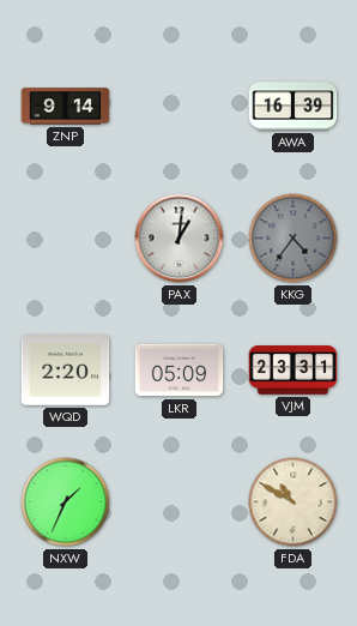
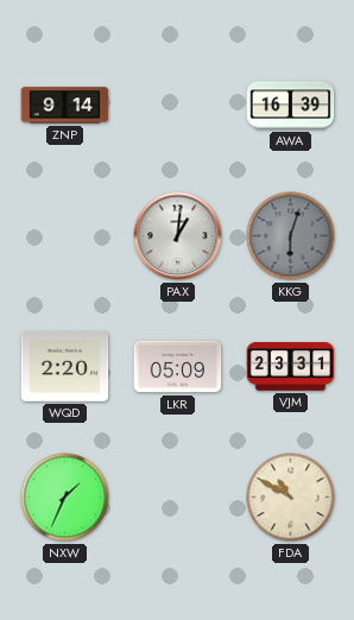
KKG: 4:36 -> 6:03
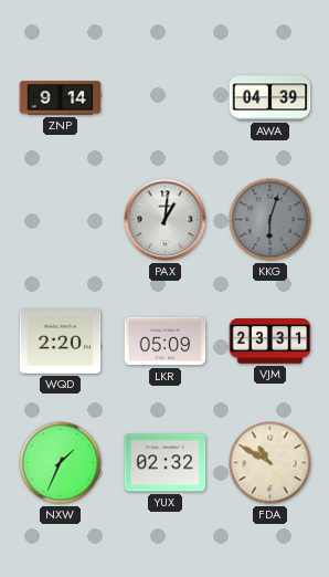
AWA: 16:39 -> 04:39
YUX: none -> 02:32
